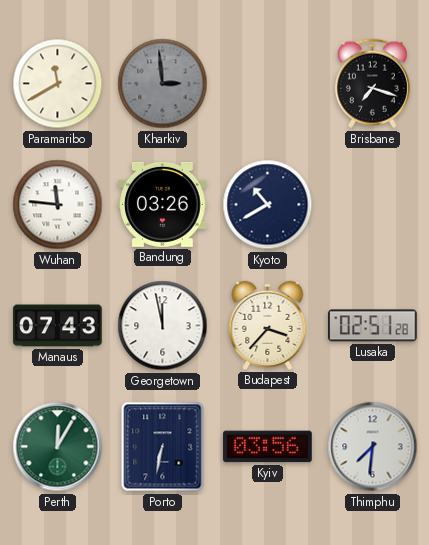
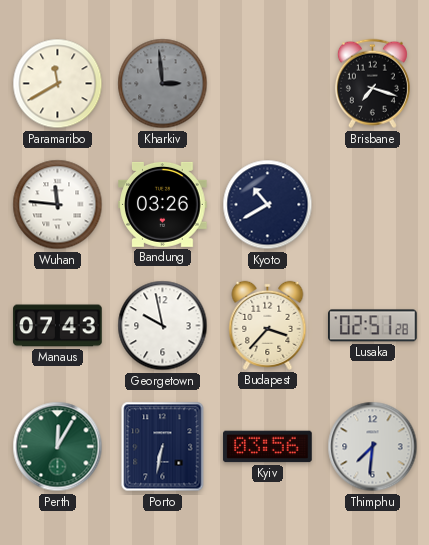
Georgetown: 11:58 -> 9:58
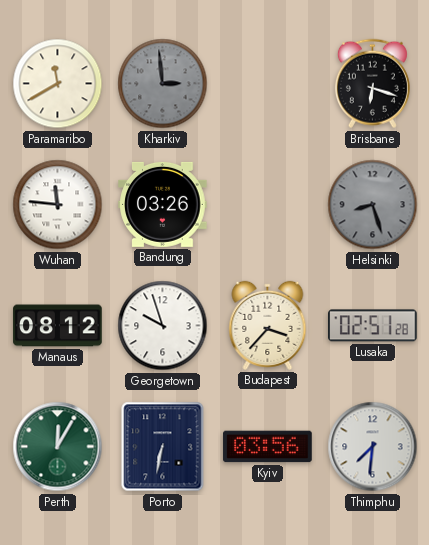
Brisbane: 7:18 -> 6:18
Kyoto: 10:40 -> none
Helsinki: none -> 8:27
Manaus: 07:43 -> 08:12
Georgetown: 9:58 -> 9:57
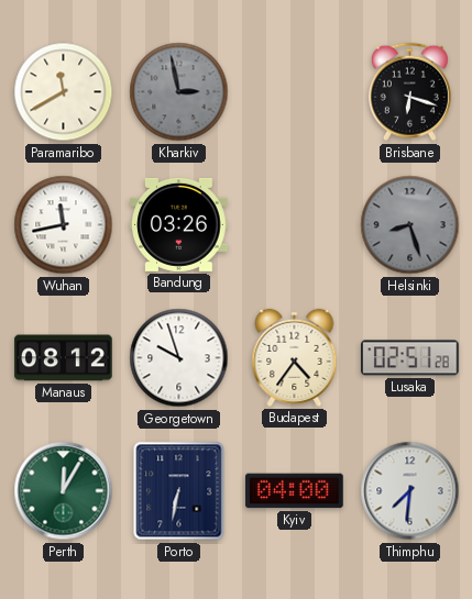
Kharkiv: 2:59 -> 2:58
Wuhan: 11:46 -> 11:43
Budapest: 3:37 -> 4:36
Kyiv: 03:56 -> 04:00
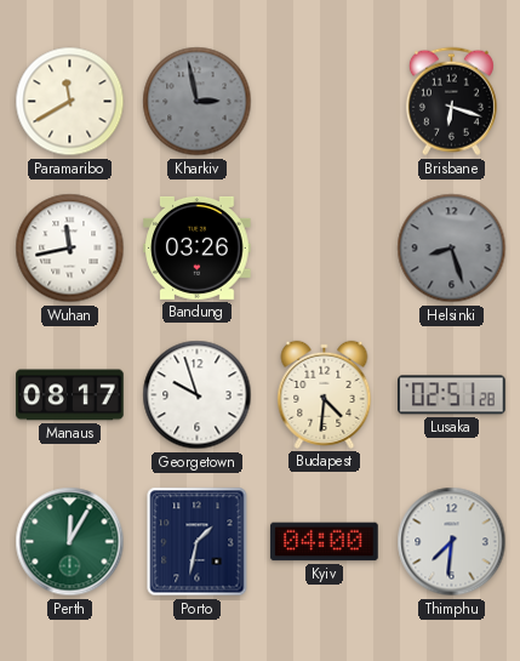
Manaus: 08:12 -> 08:17
Budapest: 4:36 -> 4:31
Porto: 6:32 -> 1:32
